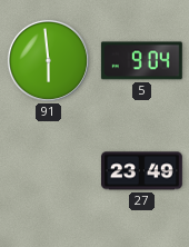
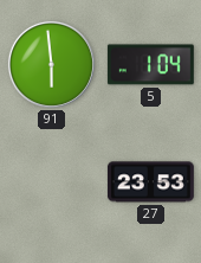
5: 9:04 -> 1:04
27: 23:49 -> 23:53
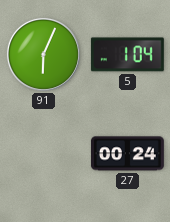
91: 5:59 -> 6:04
27: 23:53 -> 00:24
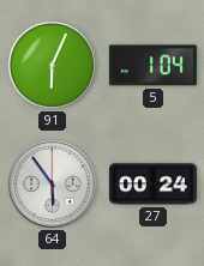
64: none -> 5:54
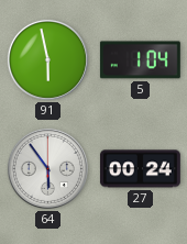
91: 6:04 -> 5:58
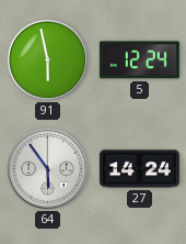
5: 1:04 -> 12:24
27: 00:24 -> 14:24
